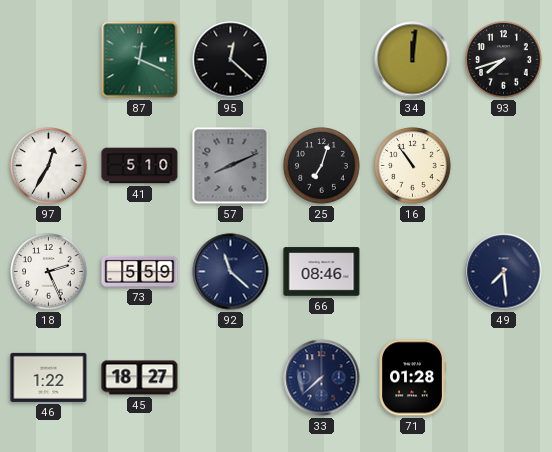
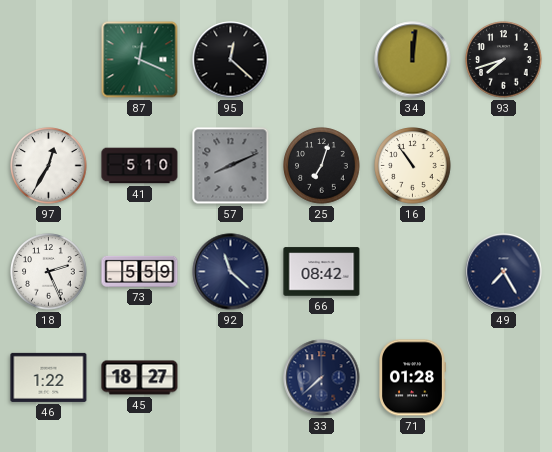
66: 08:46 -> 08:42
49: 7:29 -> 7:25
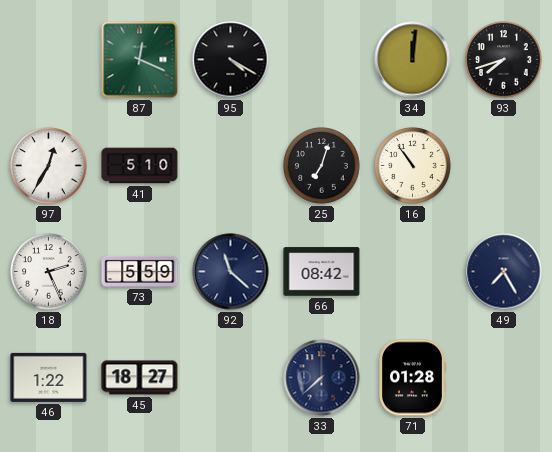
95: 12:22 -> 4:20
57: 8:11 -> none
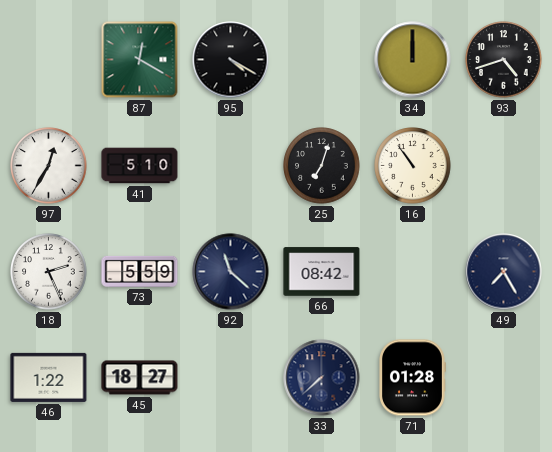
87: 12:19 -> 12:20
34: 12:01 -> 12:00
93: 7:42 -> 4:42
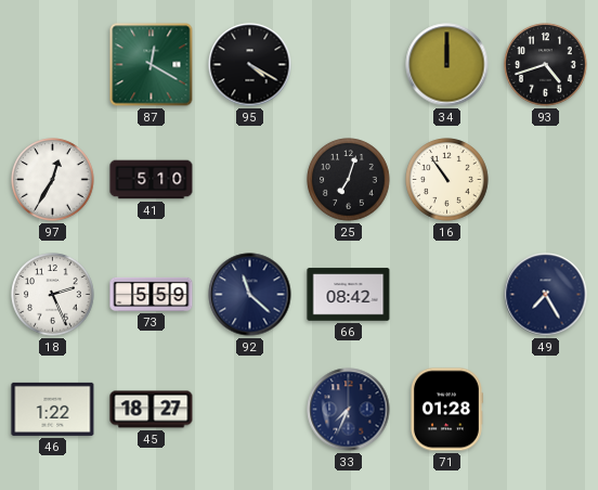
33: 7:38 -> 7:34
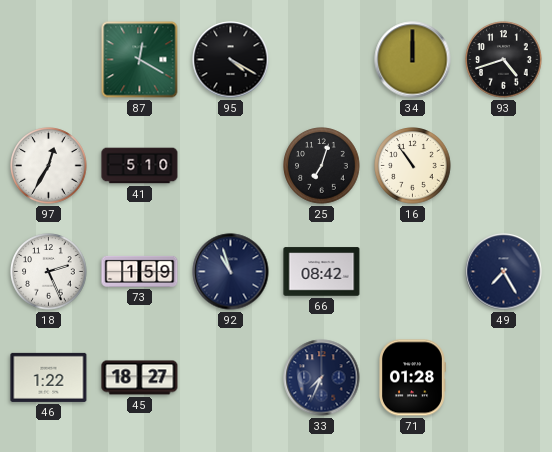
73: 5:59 -> 1:59
92: 11:22 -> 10:57
